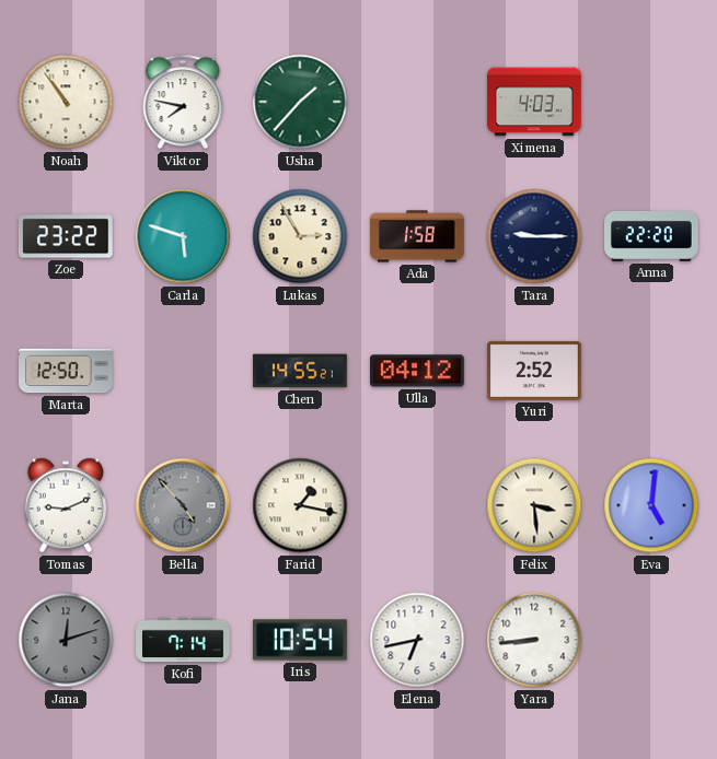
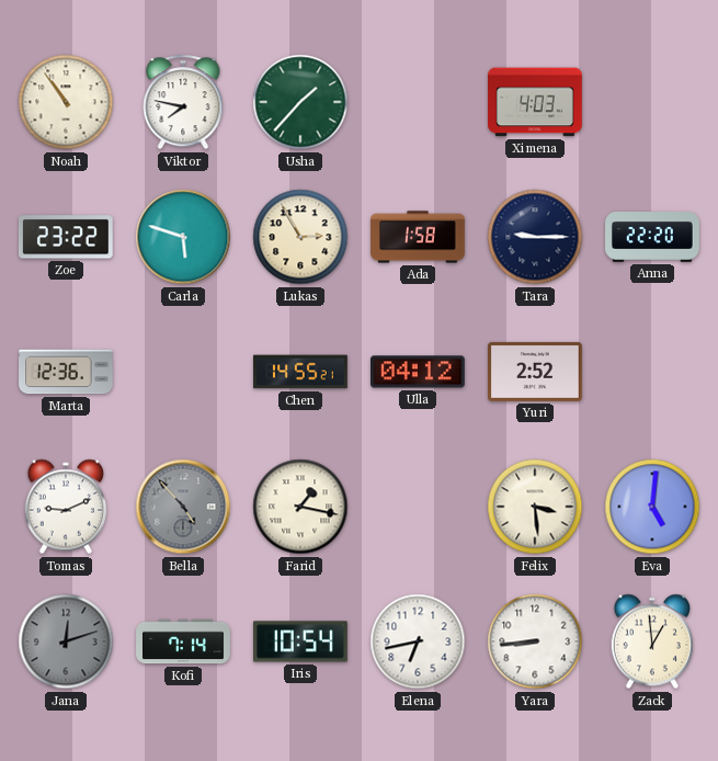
Marta: 12:50 -> 12:36
Zack: none -> 12:59
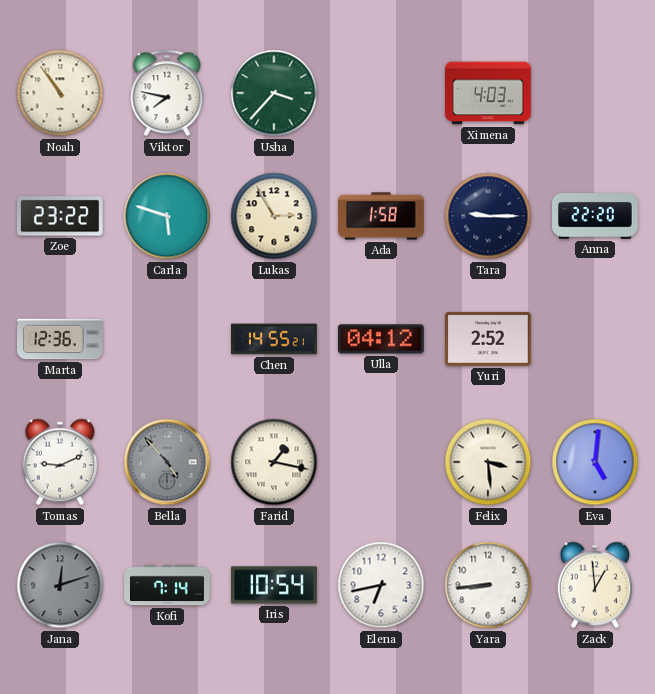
Usha: 1:37 -> 3:37
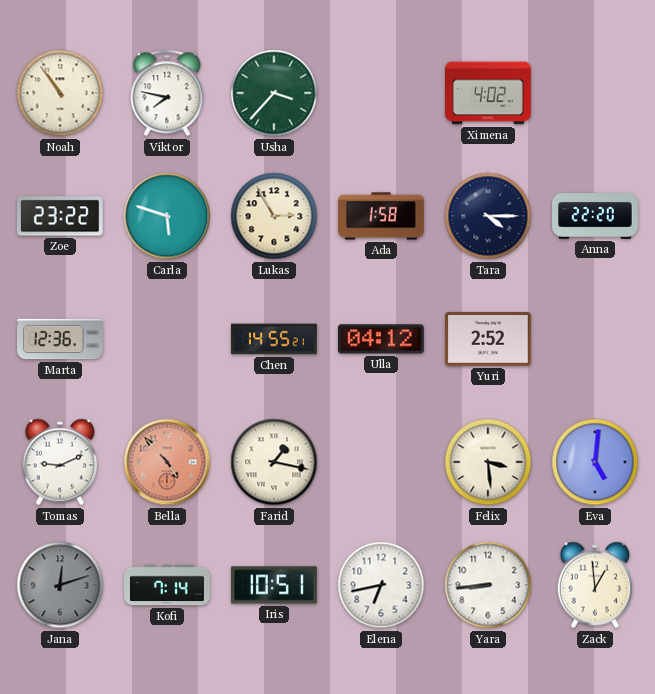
Ximena: 4:03 -> 4:02
Tara: 9:15 -> 4:15
Bella dial: grey -> salmon
Iris: 10:54 -> 10:51
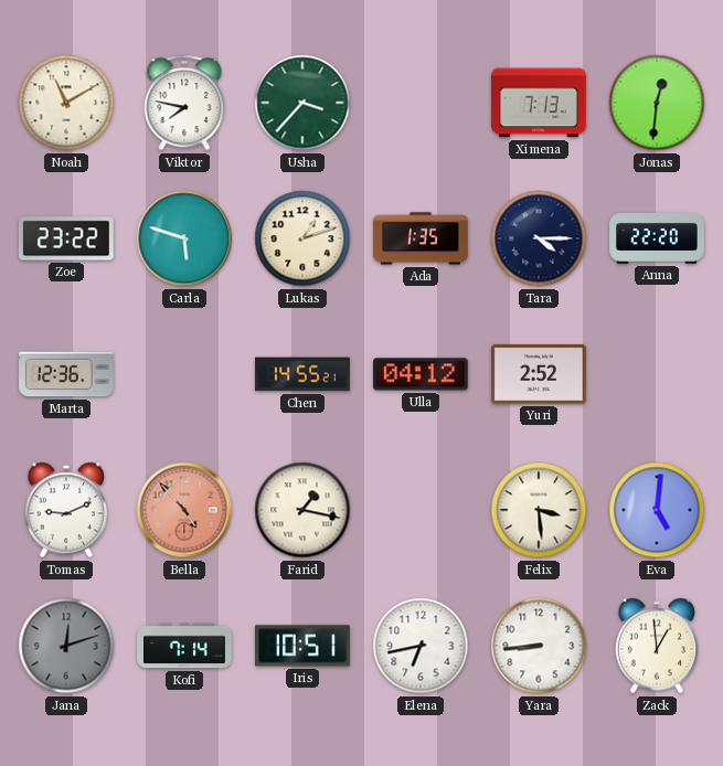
Noah: 10:54 -> 11:10
Ximena: 4:02 -> 7:13
Jonas: none -> 12:31
Lukas: 2:55 -> 1:12
Ada: 1:58 -> 1:35
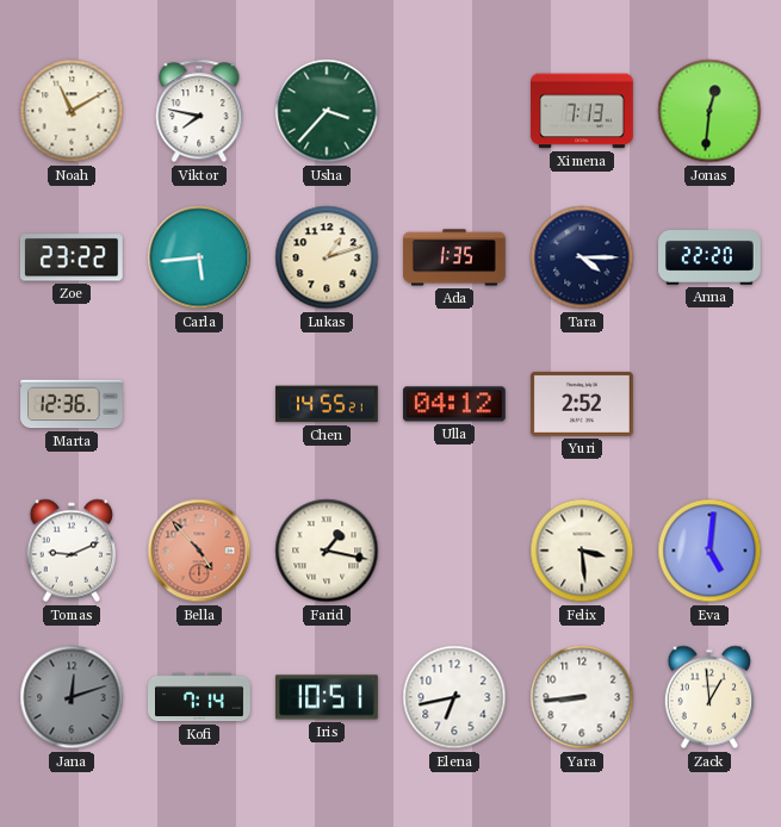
Carla: 5:48 -> 5:44
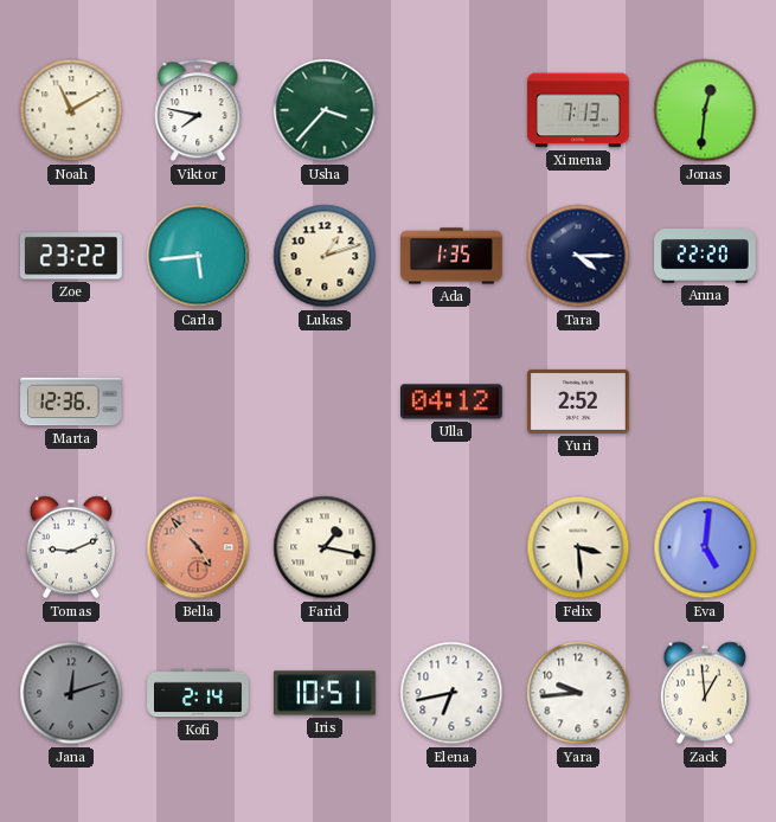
Chen: 14:55 -> none
Kofi: 7:14 -> 2:14
Yara: 8:44 -> 9:44
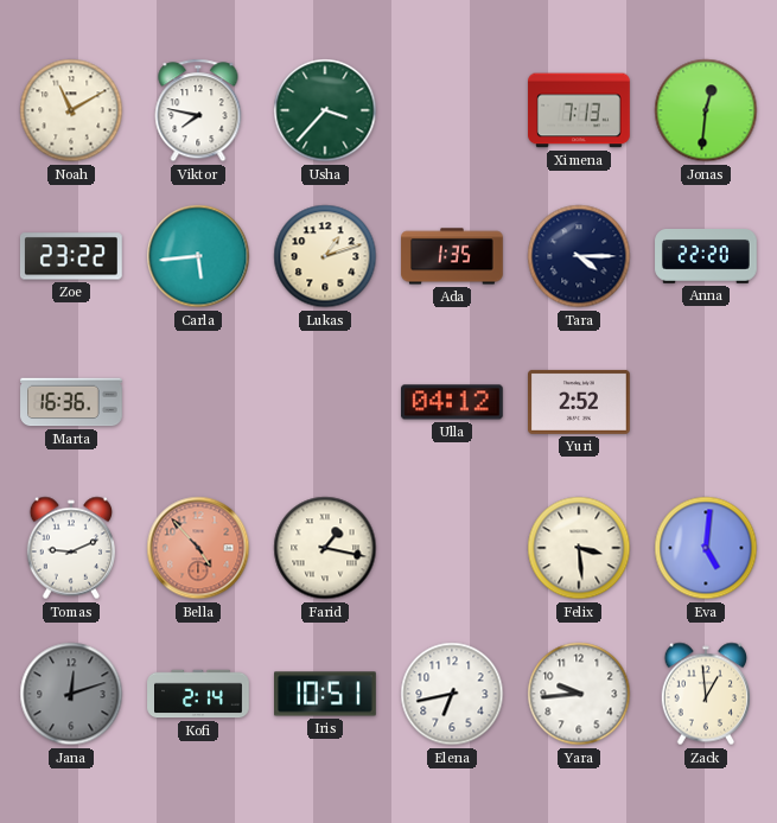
Marta: 12:36 -> 16:36
